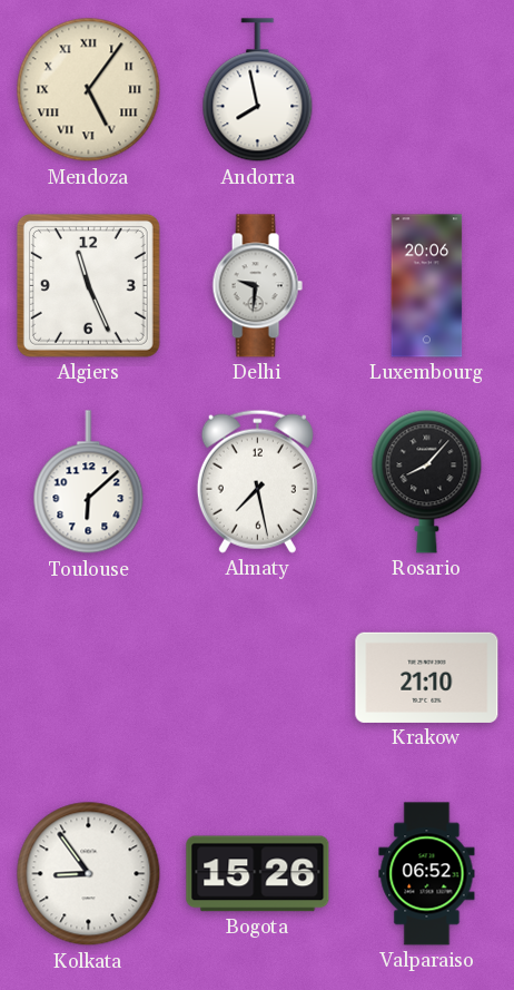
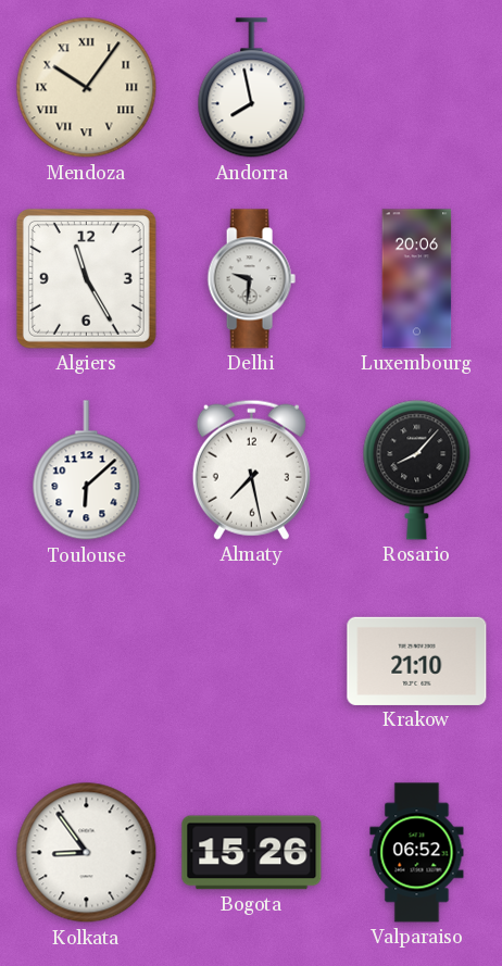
Mendoza: 5:06 -> 10:06
Algiers: 11:26 -> 11:25
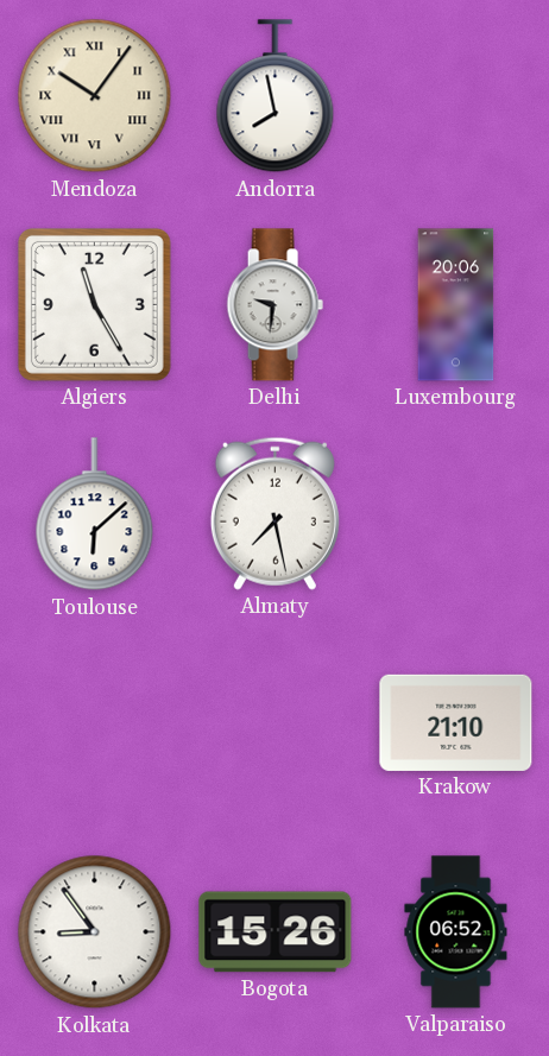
Rosario: 8:07 -> none
